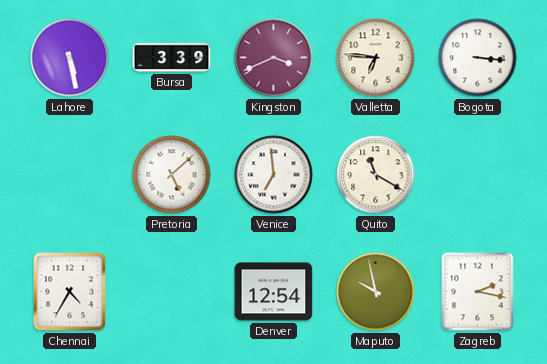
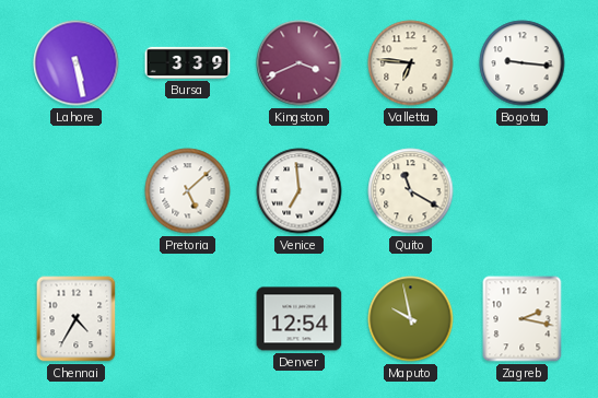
Bogota: 3:16 -> 9:16
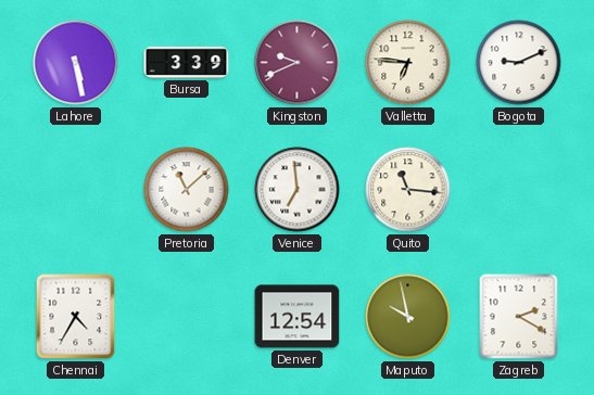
Kingston: 3:41 -> 9:41
Bogota: 9:16 -> 9:11
Pretoria: 5:08 -> 11:08
Quito: 11:20 -> 11:16
Zagreb: 2:17 -> 2:20
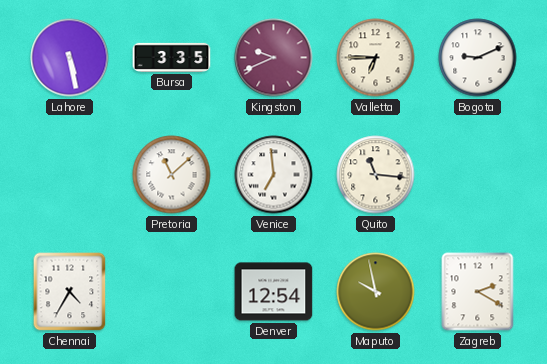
Bursa: 3:39 -> 3:35
Valletta: 6:46 -> 6:45
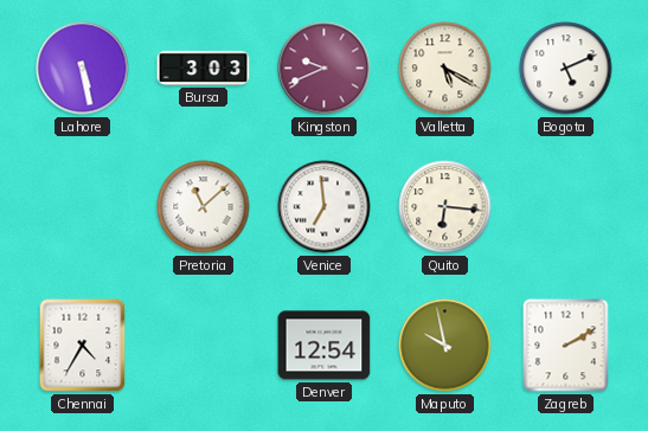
Bursa: 3:35 -> 3:03
Valletta: 6:45 -> 5:20
Bogota: 9:11 -> 5:11
Quito: 11:16 -> 6:16
Zagreb: 2:20 -> 2:10
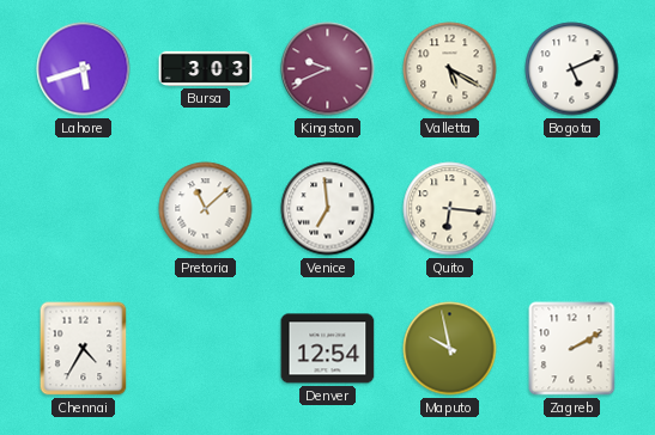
Lahore: 5:28 -> 5:42
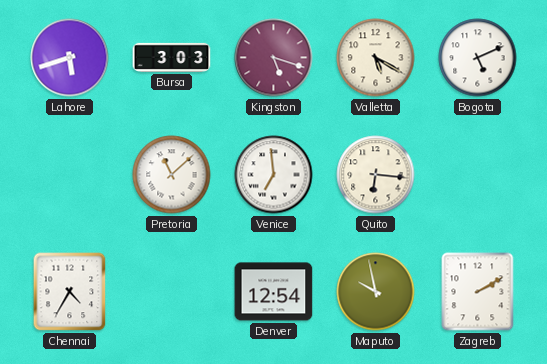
Kingston: 9:41 -> 5:18
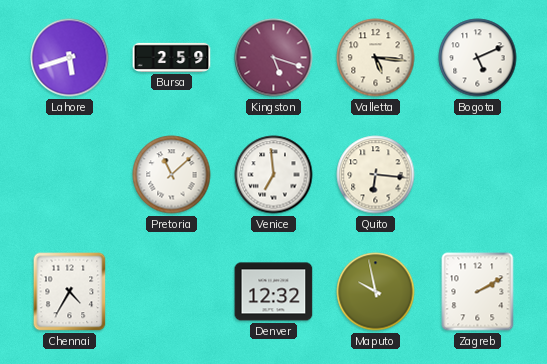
Bursa: 3:03 -> 2:59
Valletta: 5:20 -> 5:16
Denver: 12:54 -> 12:32
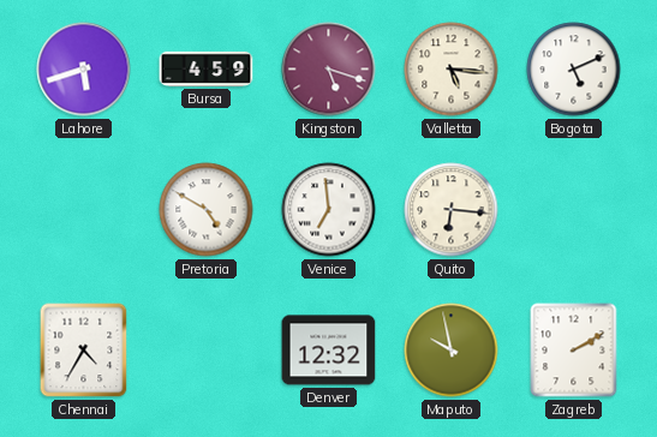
Bursa: 2:59 -> 4:59
Pretoria: 11:08 -> 4:50
